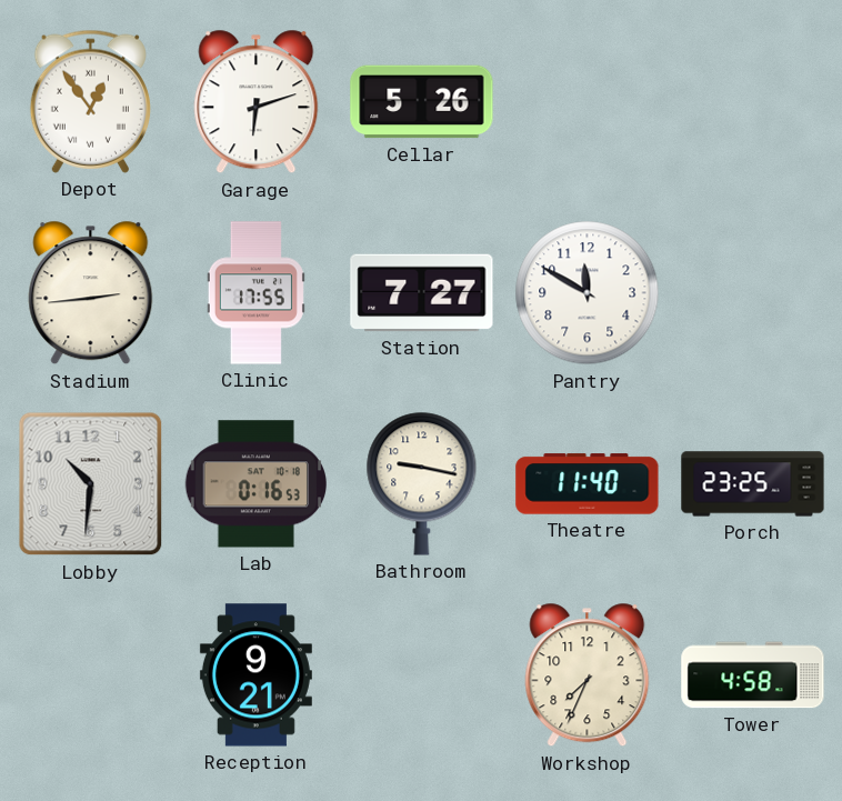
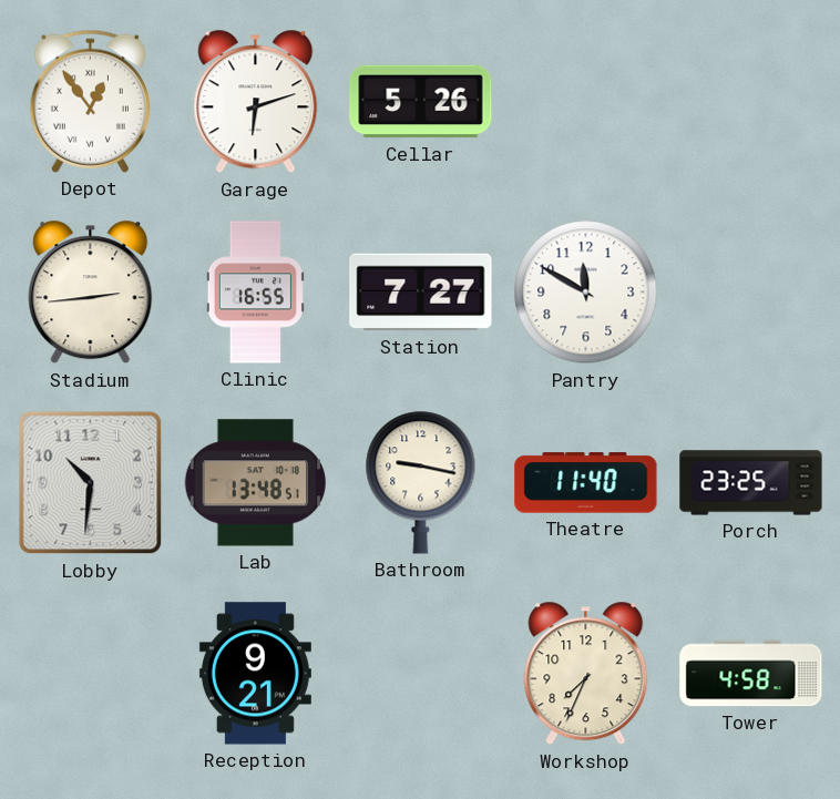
Clinic: 17:55 -> 16:55
Lab: 0:16 -> 13:48
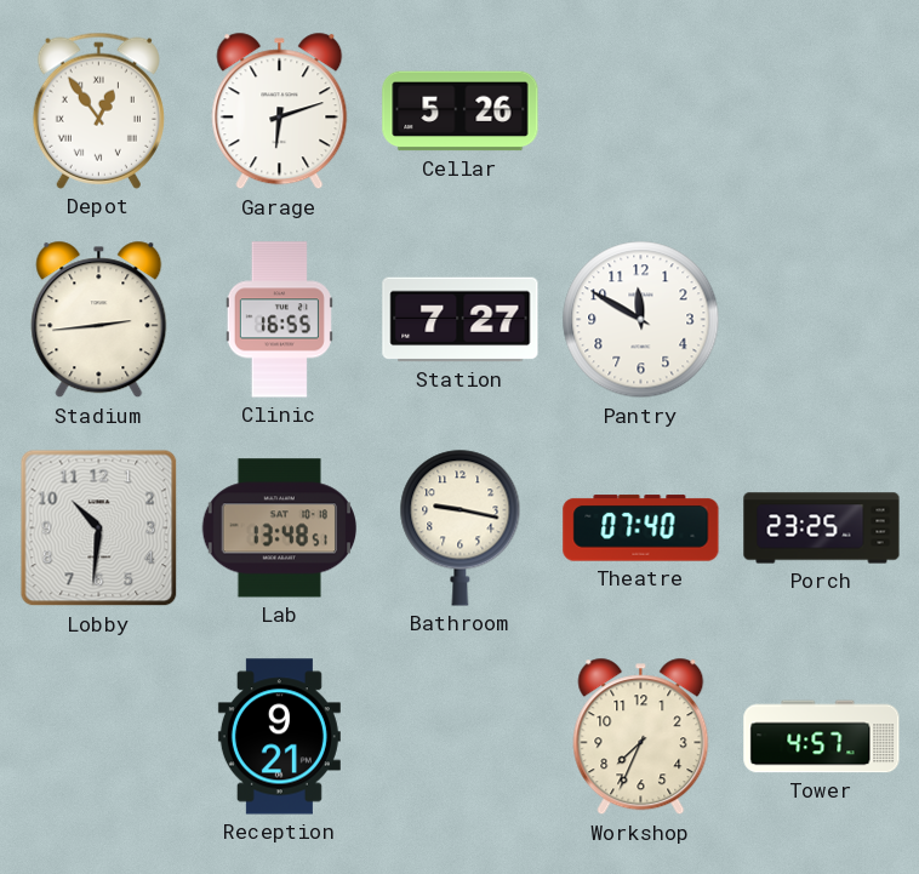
Theatre: 11:40 -> 07:40
Tower: 4:58 -> 4:57
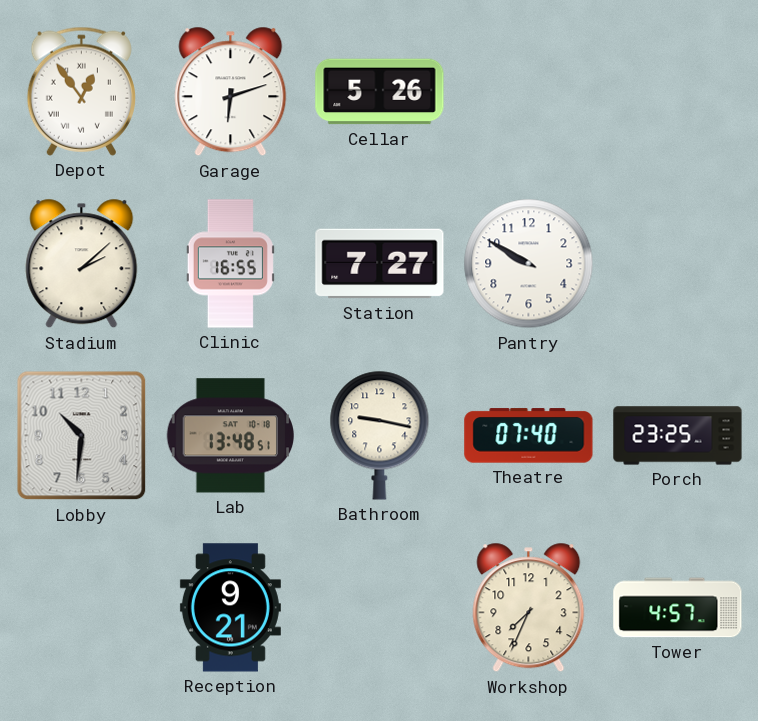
Stadium: 2:44 -> 2:08
Pantry: 11:50 -> 9:50
